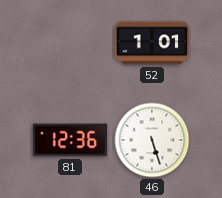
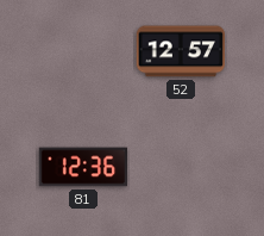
52: 1:01 -> 12:57
46: 5:27 -> none
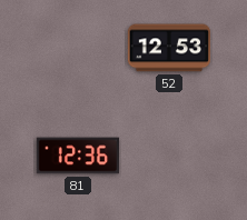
52: 12:57 -> 12:53
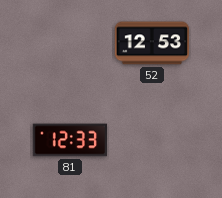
81: 12:36 -> 12:33
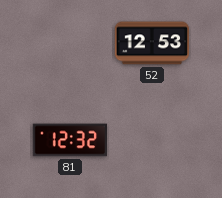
81: 12:33 -> 12:32
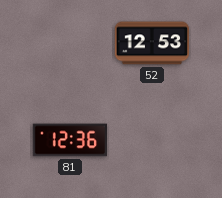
81: 12:32 -> 12:36
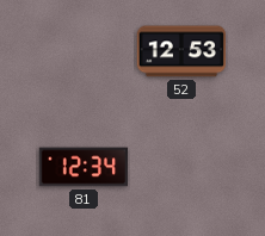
81: 12:36 -> 12:34
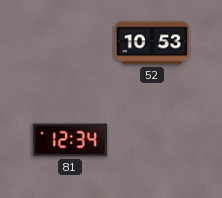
52: 12:53 -> 10:53
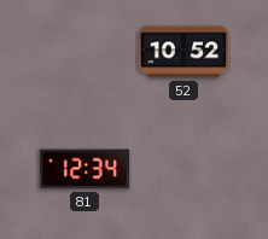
52: 10:53 -> 10:52
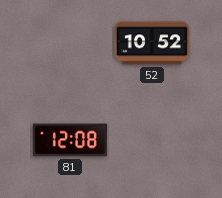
81: 12:34 -> 12:08
